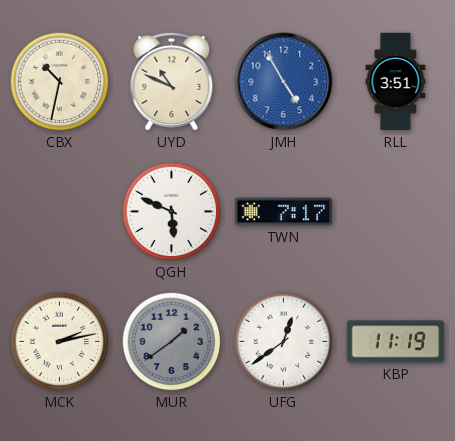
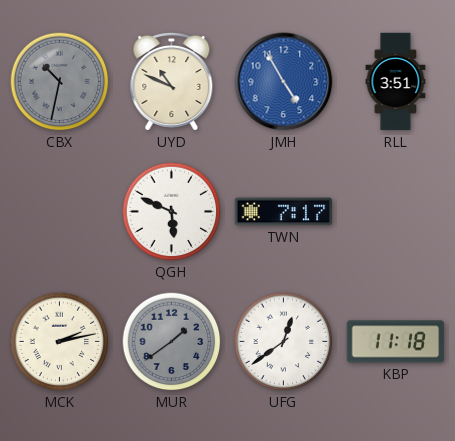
CBX dial: cream -> grey
KBP: 11:19 -> 11:18
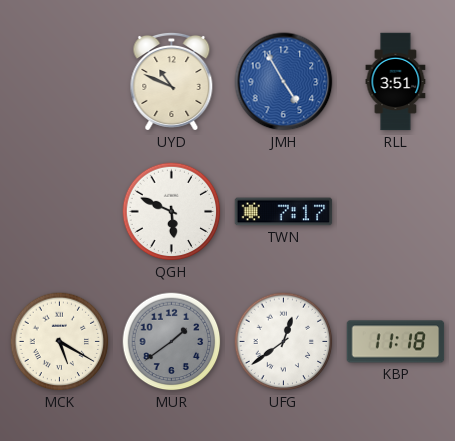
CBX: 10:32 -> none
MCK: 2:13 -> 5:20
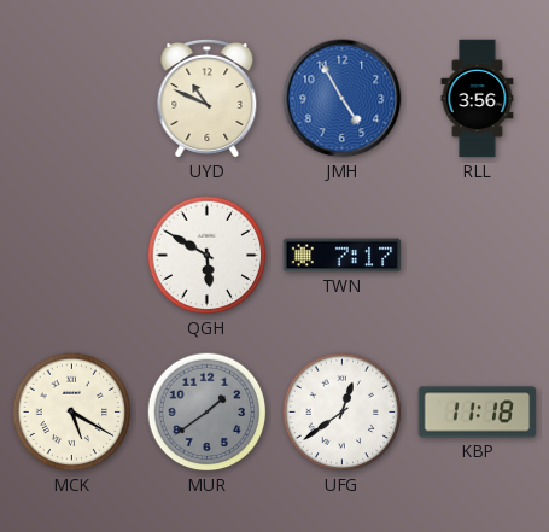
RLL: 3:51 -> 3:56
QGH: 5:49 -> 5:50
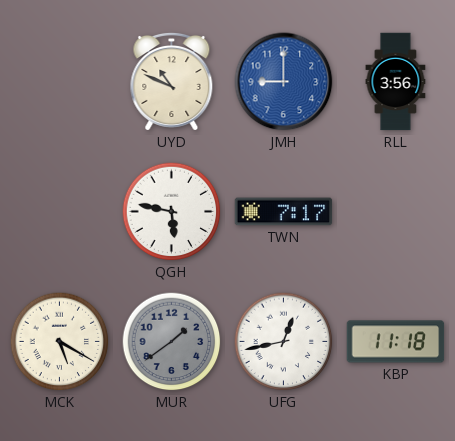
JMH: 4:55 -> 9:00
QGH: 5:50 -> 5:47
UFG: 12:39 -> 12:43
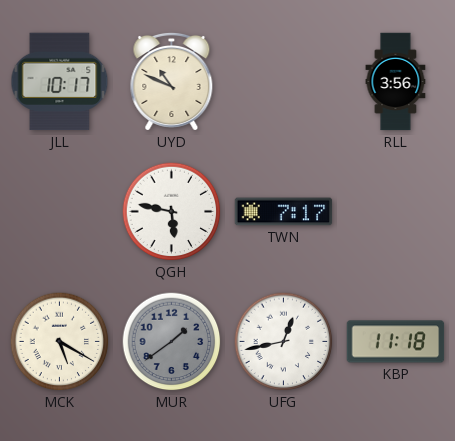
JLL: none -> 10:17
JMH: 9:00 -> none
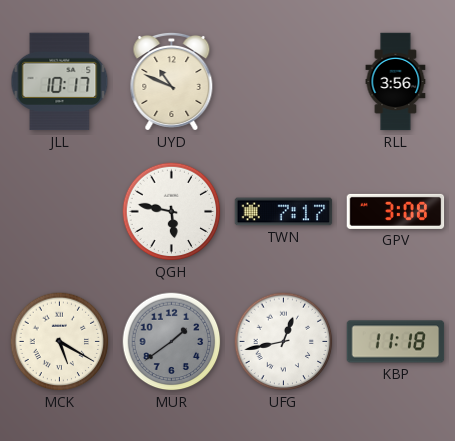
GPV: none -> 3:08
